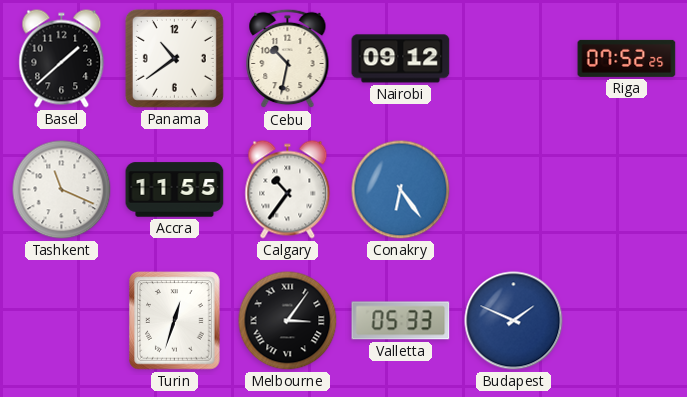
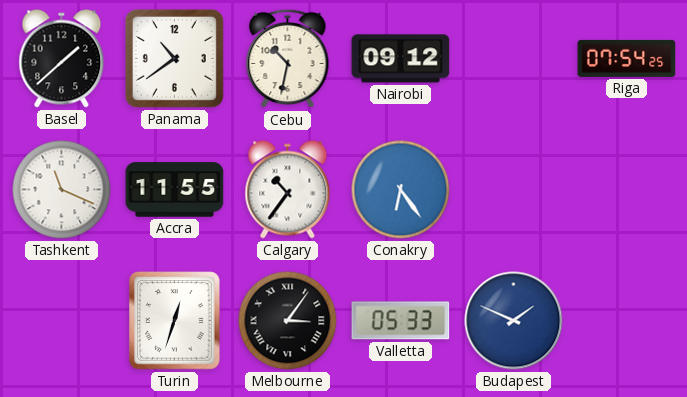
Riga: 07:52 -> 07:54
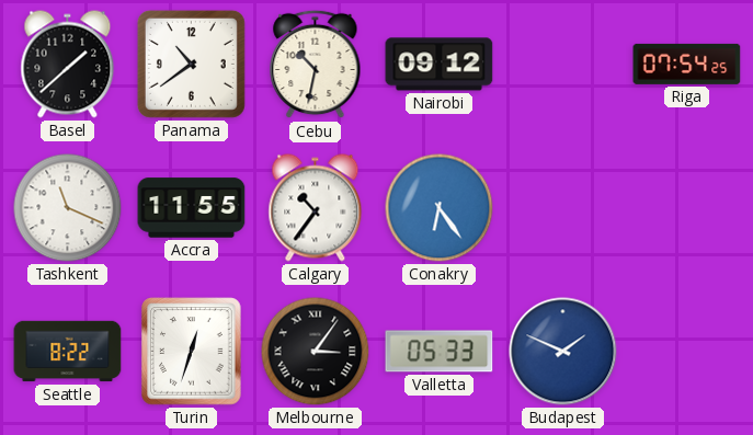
Seattle: none -> 8:22
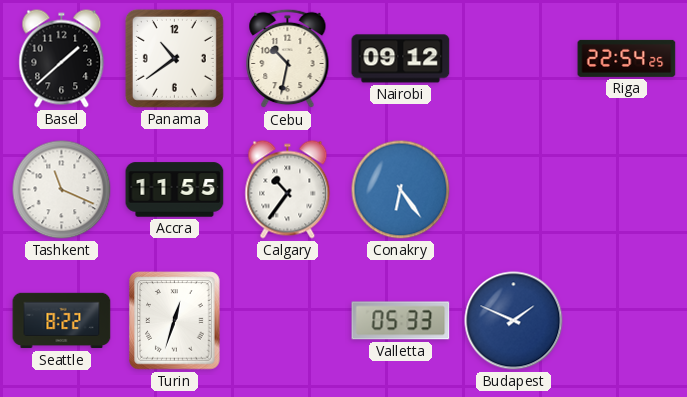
Riga: 07:54 -> 22:54
Melbourne: 3:06 -> none
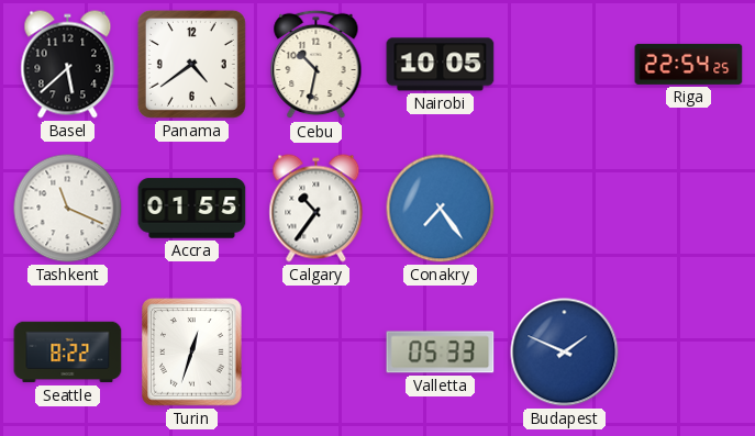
Basel: 1:38 -> 5:38
Panama: 10:39 -> 4:39
Nairobi: 09:12 -> 10:05
Accra: 11:55 -> 01:55
Conakry: 6:24 -> 7:24
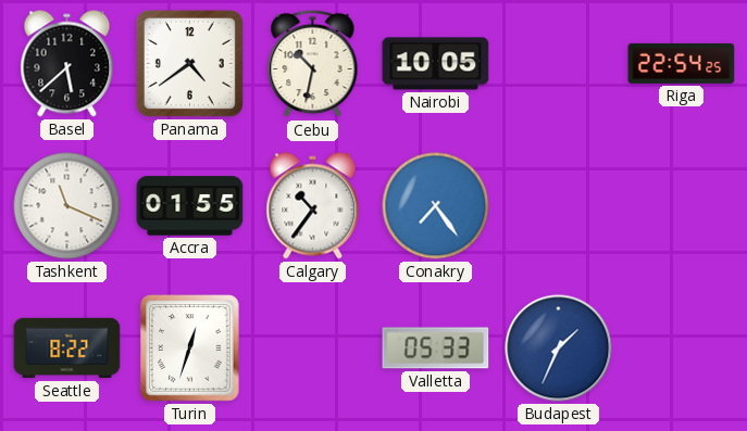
Budapest: 1:49 -> 1:34
